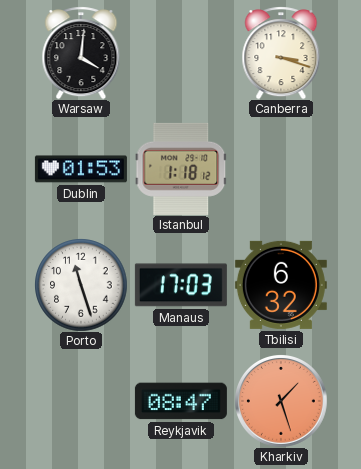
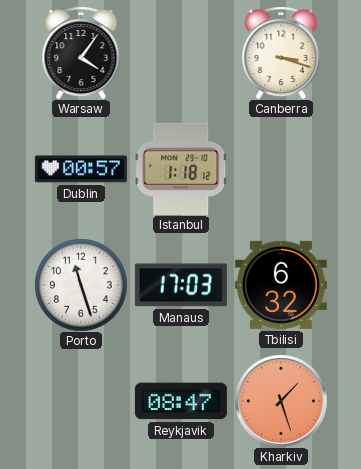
Warsaw: 4:01 -> 4:06
Dublin: 01:53 -> 00:57
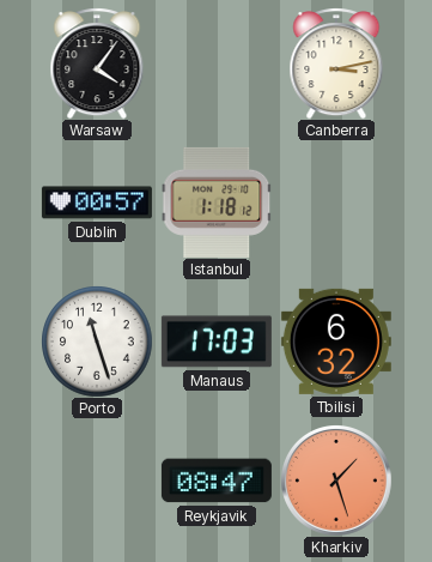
Canberra: 3:18 -> 3:13
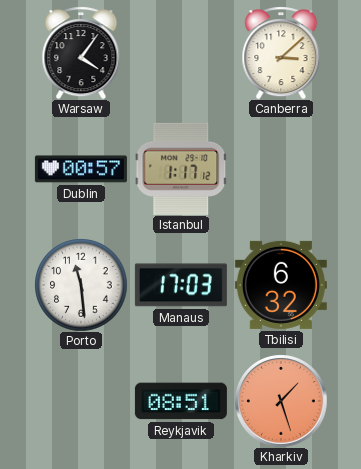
Canberra: 3:13 -> 3:08
Istanbul: 1:18 -> 1:17
Porto: 11:27 -> 11:29
Reykjavik: 08:47 -> 08:51
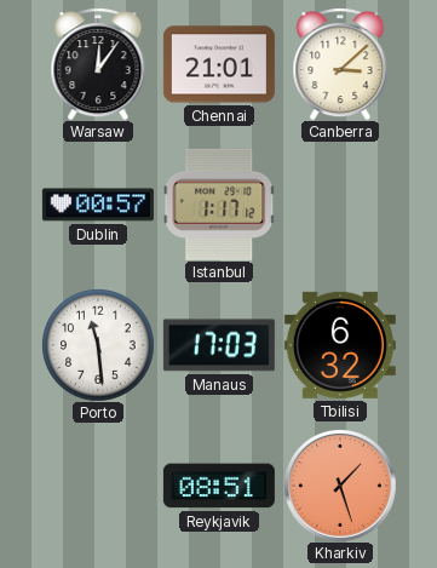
Warsaw: 4:06 -> 12:06
Chennai: none -> 21:01
